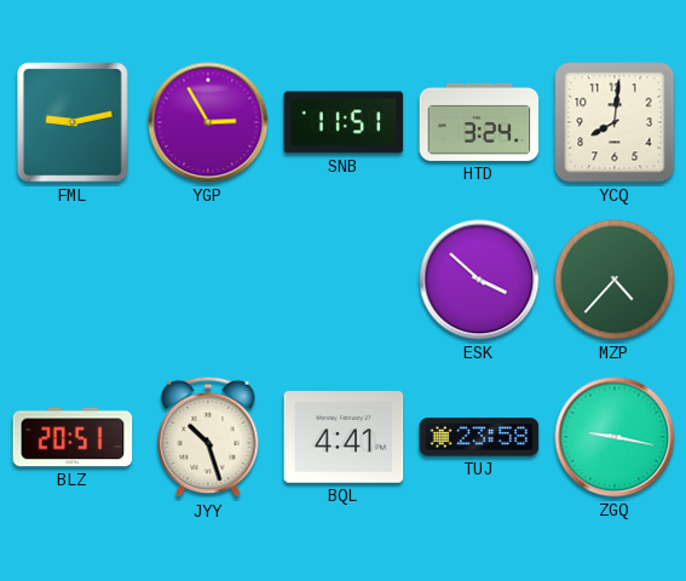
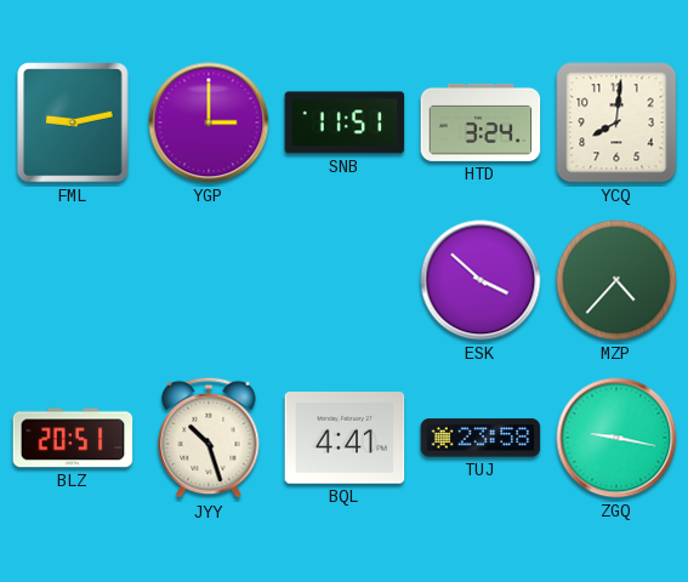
YGP: 2:55 -> 3:00
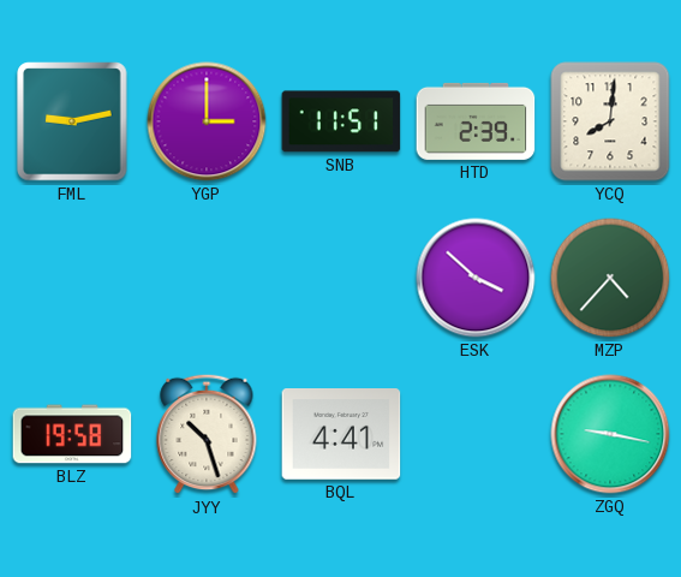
HTD: 3:24 -> 2:39
BLZ: 20:51 -> 19:58
TUJ: 23:58 -> none
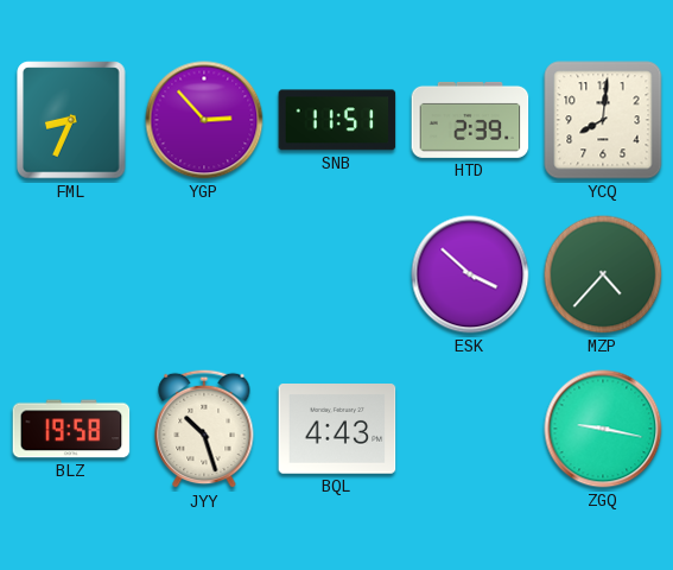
FML: 9:13 -> 8:34
YGP: 3:00 -> 2:53
BQL: 4:41 -> 4:43
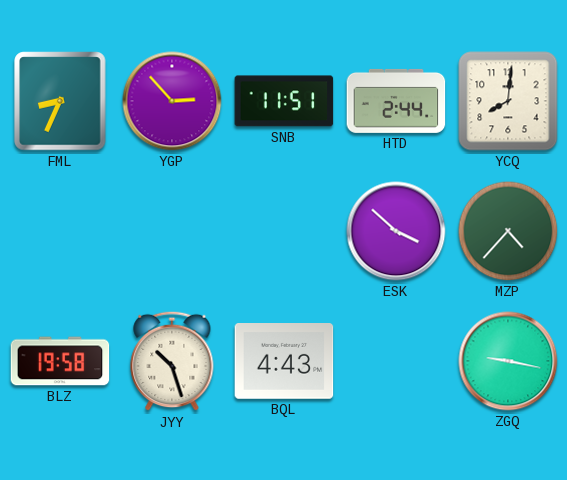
HTD: 2:39 -> 2:44
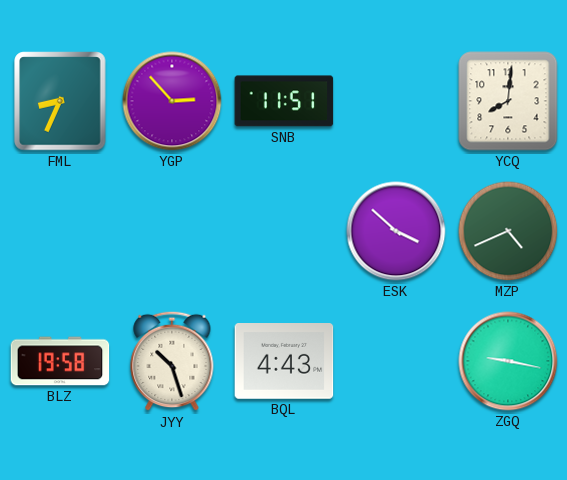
HTD: 2:44 -> none
MZP: 4:37 -> 4:41
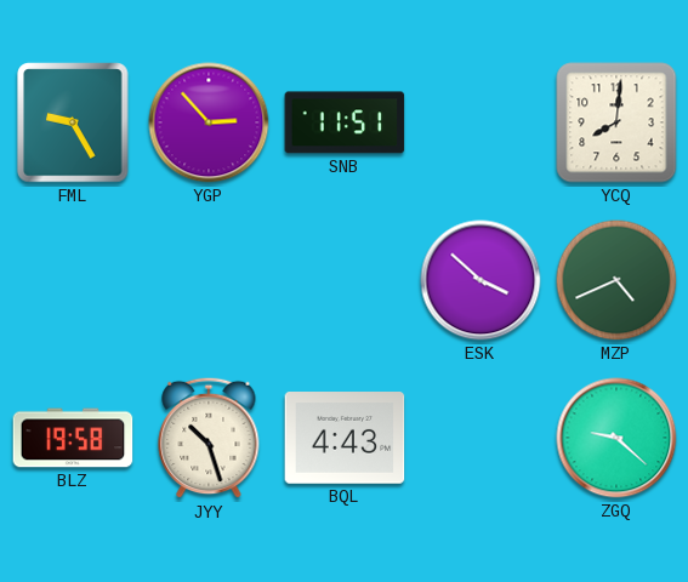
FML: 8:34 -> 9:25
ZGQ: 9:17 -> 9:22
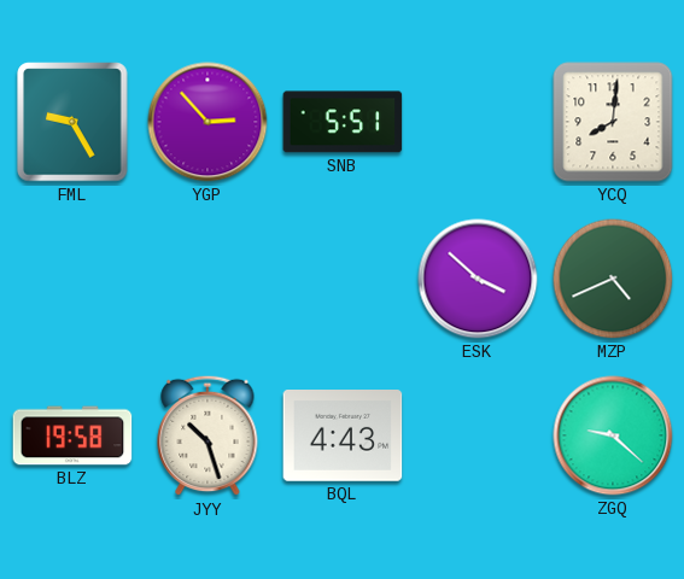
SNB: 11:51 -> 5:51
